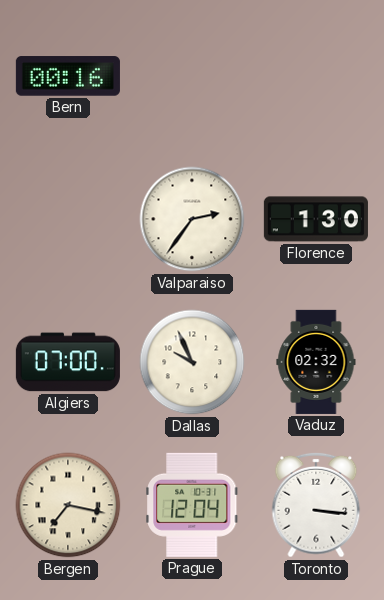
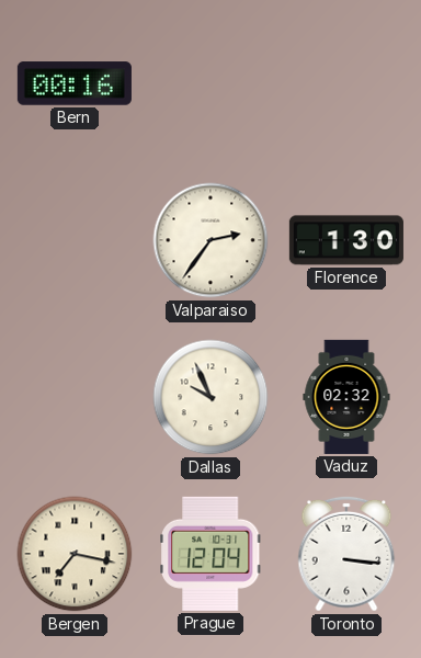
Algiers: 07:00 -> none
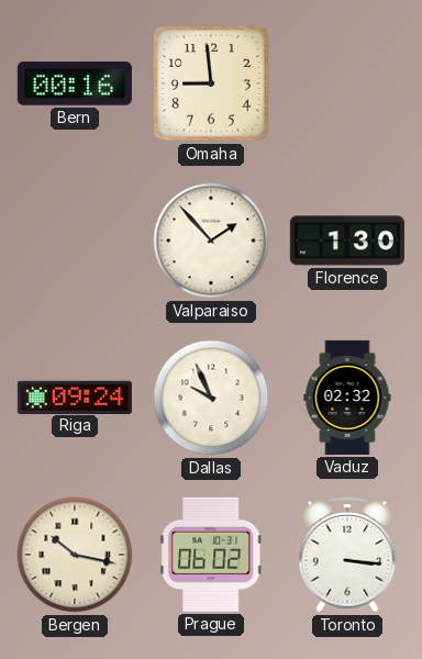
Omaha: none -> 8:59
Valparaiso: 2:36 -> 1:53
Riga: none -> 09:24
Bergen: 7:17 -> 10:17
Prague: 12:04 -> 06:02
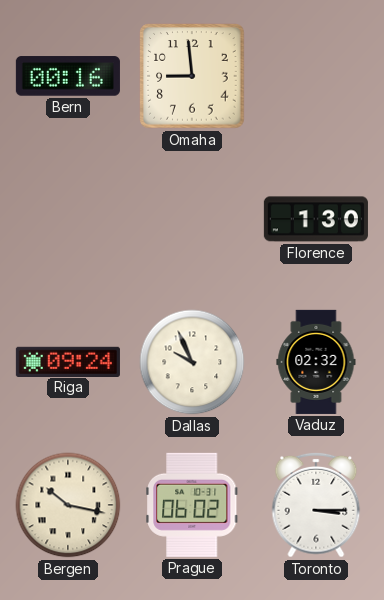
Valparaiso: 1:53 -> none
Toronto: 3:16 -> 3:15
